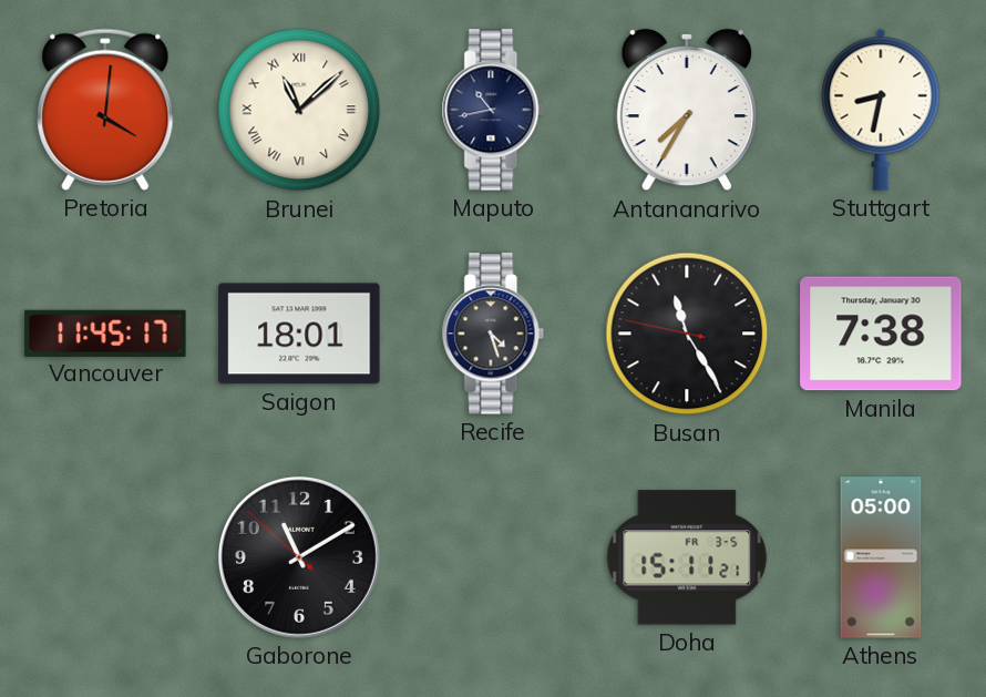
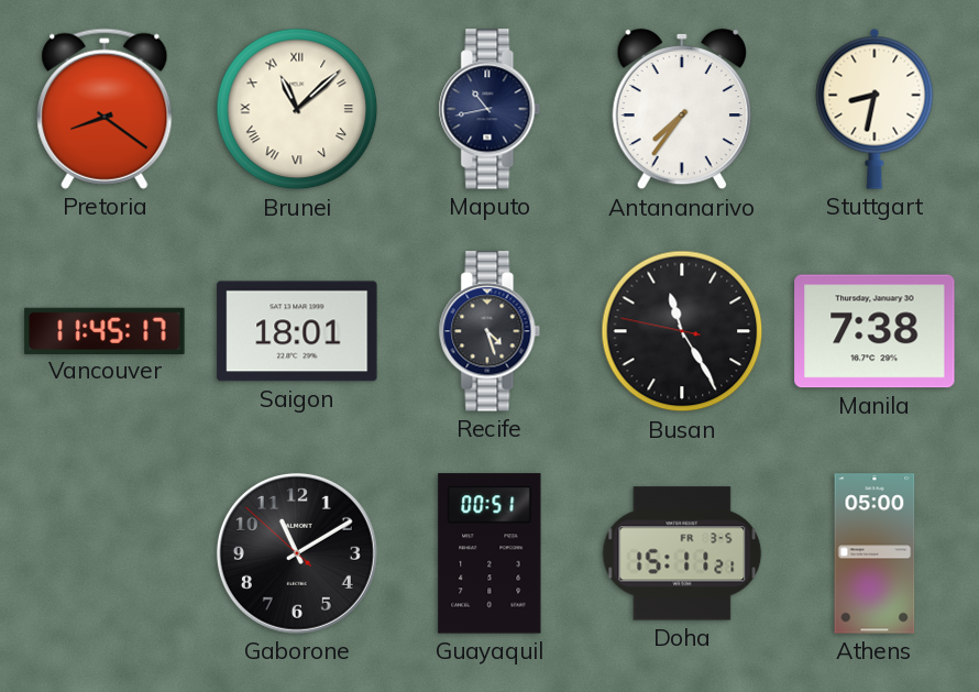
Pretoria: 4:01 -> 8:21
Antananarivo: 7:35 -> 7:36
Guayaquil: none -> 00:51
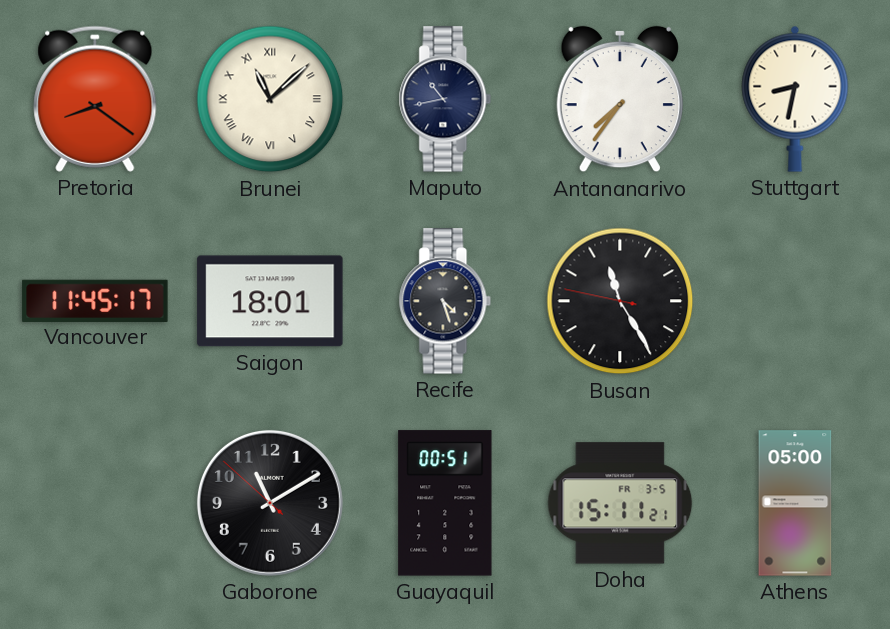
Manila: 7:38 -> none
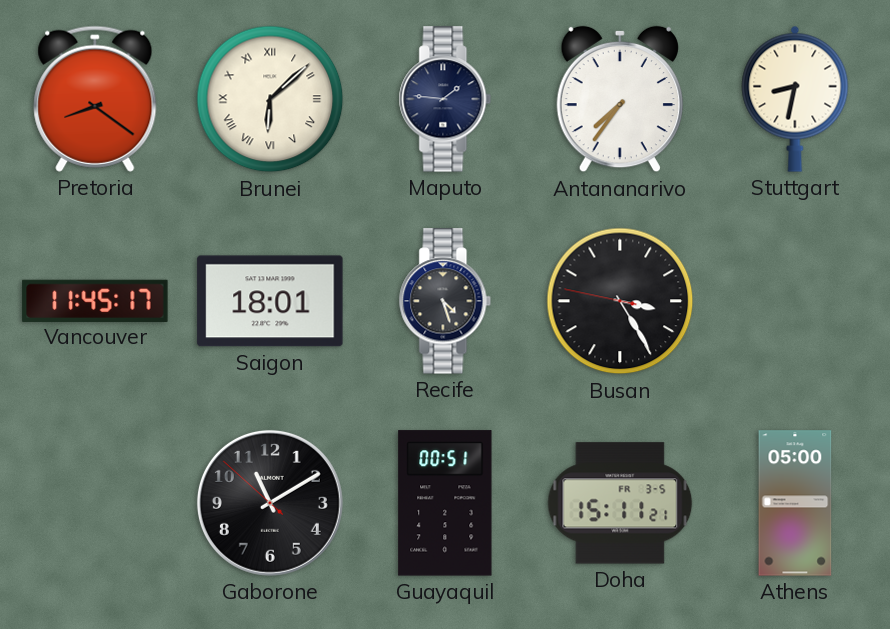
Brunei: 11:08 -> 6:08
Maputo: 10:43 -> 1:46
Busan: 11:24 -> 3:24
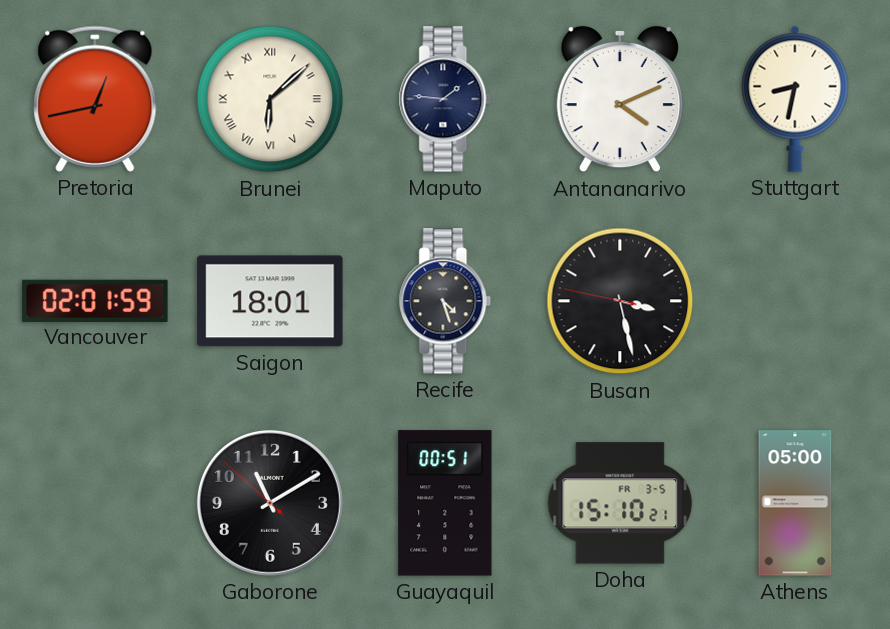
Pretoria: 8:21 -> 12:43
Antananarivo: 7:36 -> 4:11
Vancouver: 11:45 -> 02:01
Busan: 3:24 -> 3:27
Doha: 15:11 -> 15:10
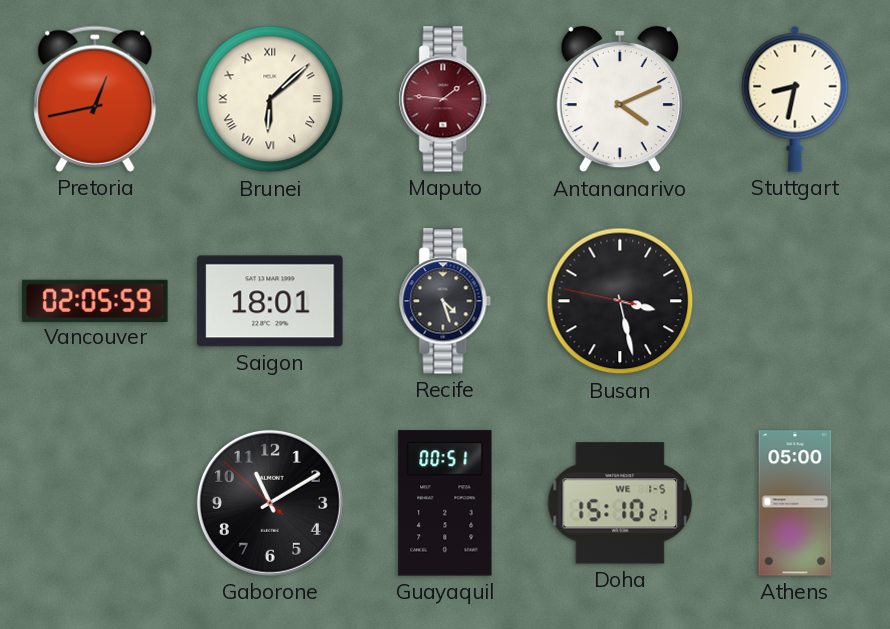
Maputo dial: navy -> burgundy
Vancouver: 02:01 -> 02:05
Doha date: FR 3-5 -> WE 1-5
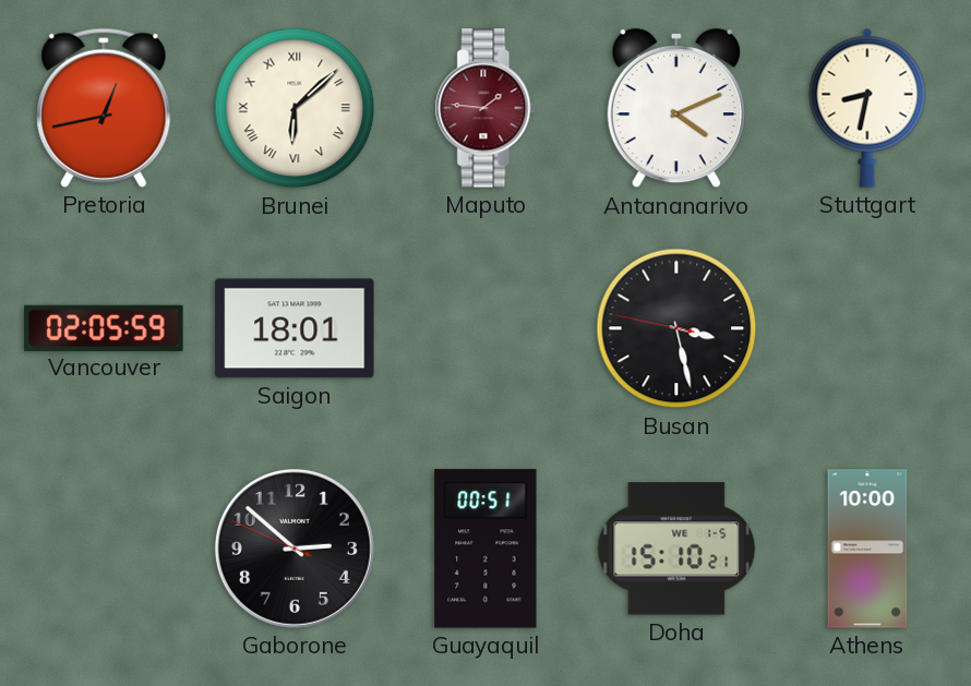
Recife: 4:27 -> none
Gaborone: 11:09 -> 2:51
Athens: 05:00 -> 10:00
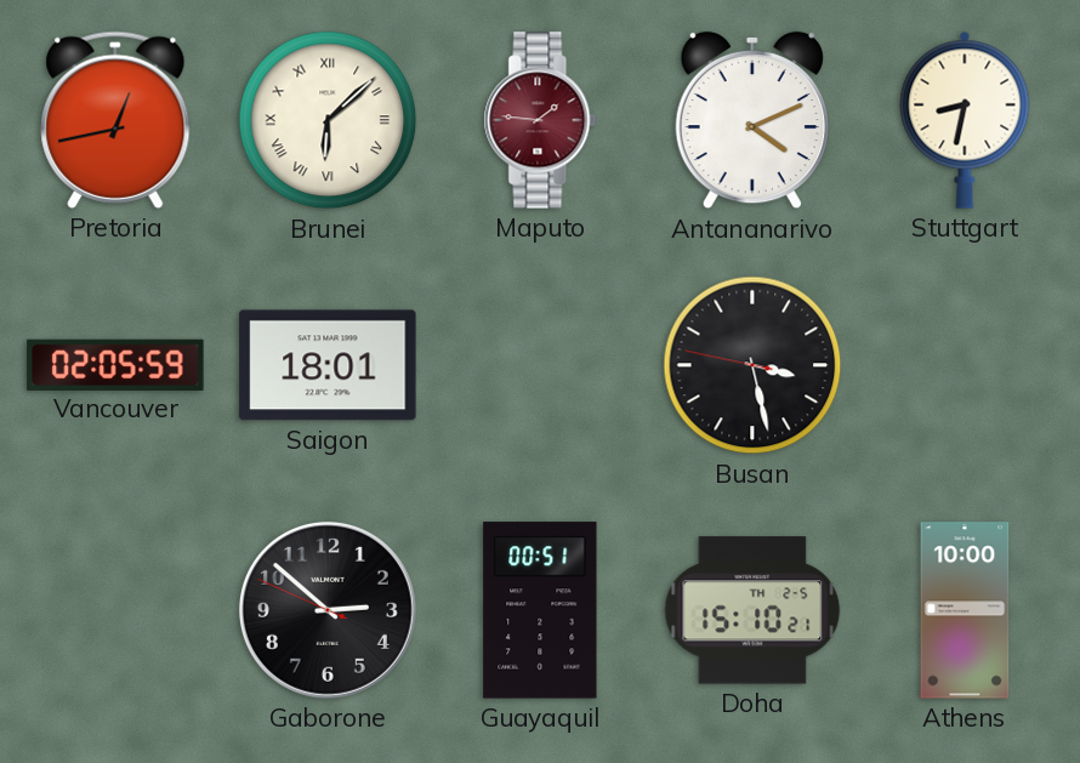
Doha date: WE 1-5 -> TH 2-5
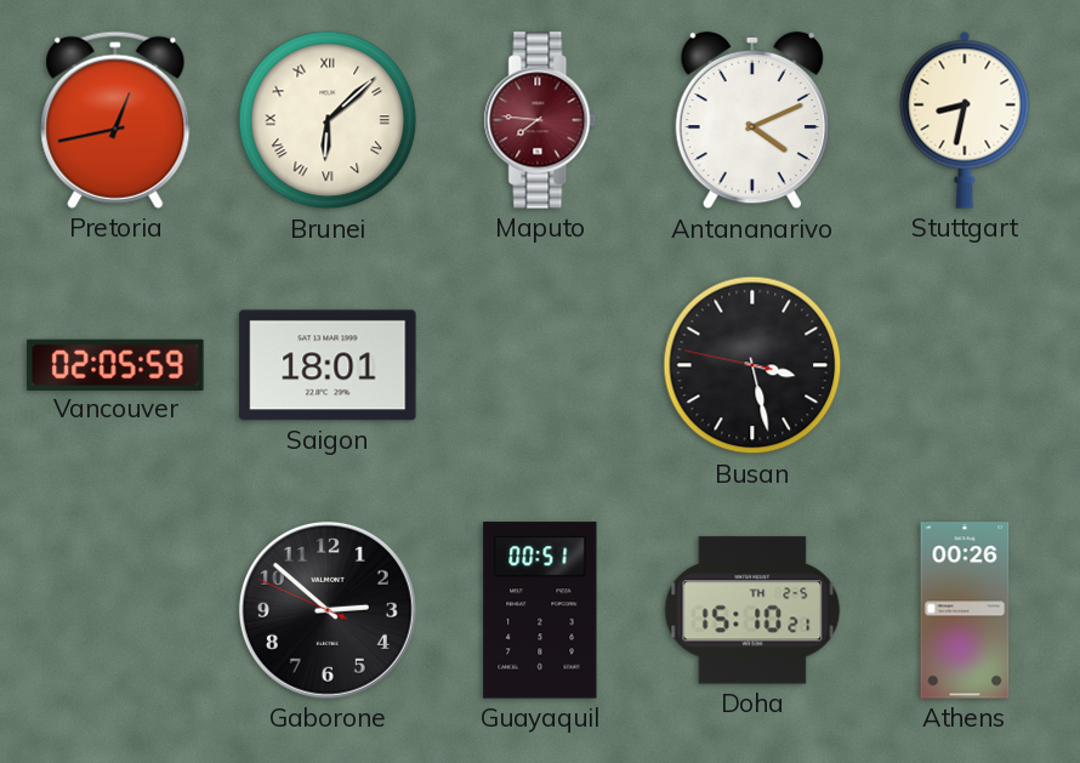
Maputo: 1:46 -> 7:46
Athens: 10:00 -> 00:26
